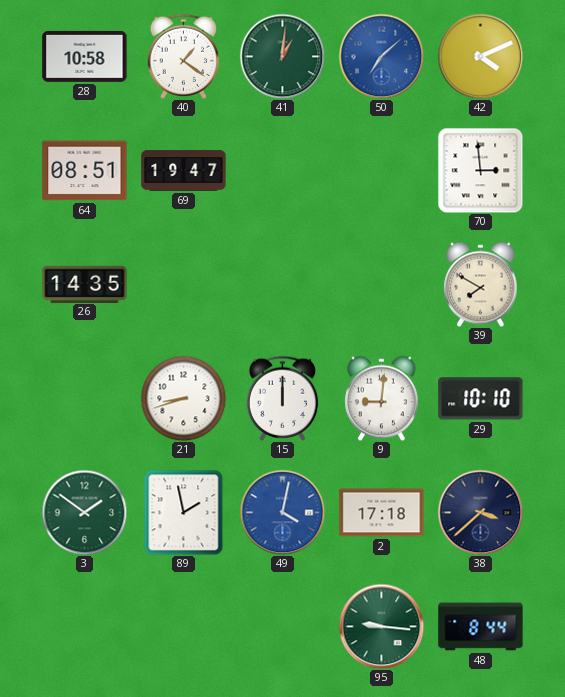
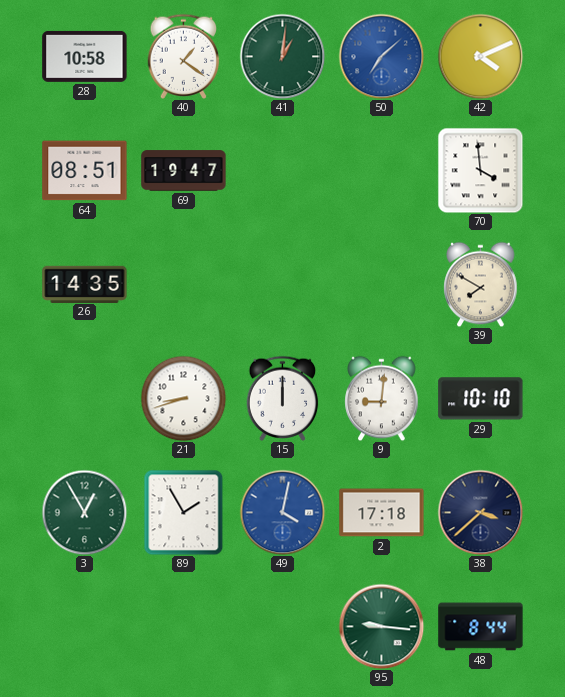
70: 2:59 -> 3:59
3: 1:51 -> 12:55
89: 1:58 -> 1:55
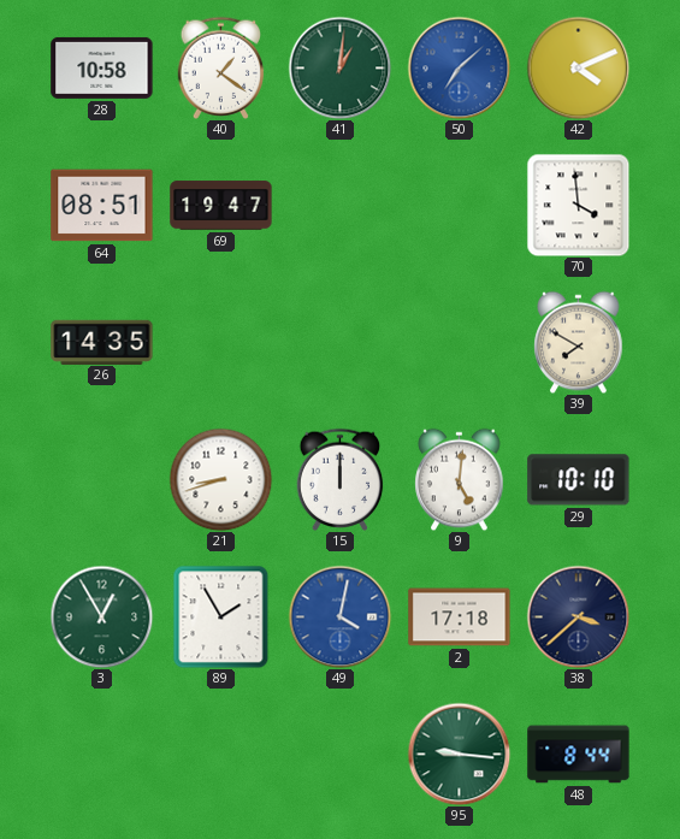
9: 9:01 -> 5:01
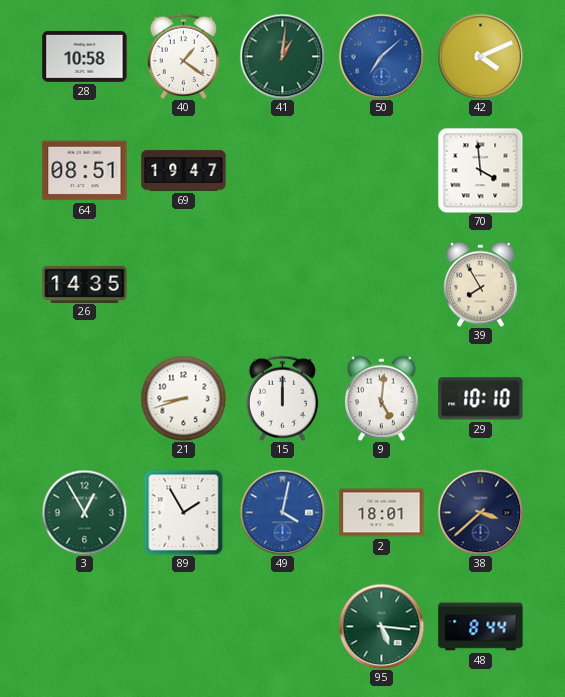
39: 7:50 -> 7:55
2: 17:18 -> 18:01
95: 9:16 -> 5:16
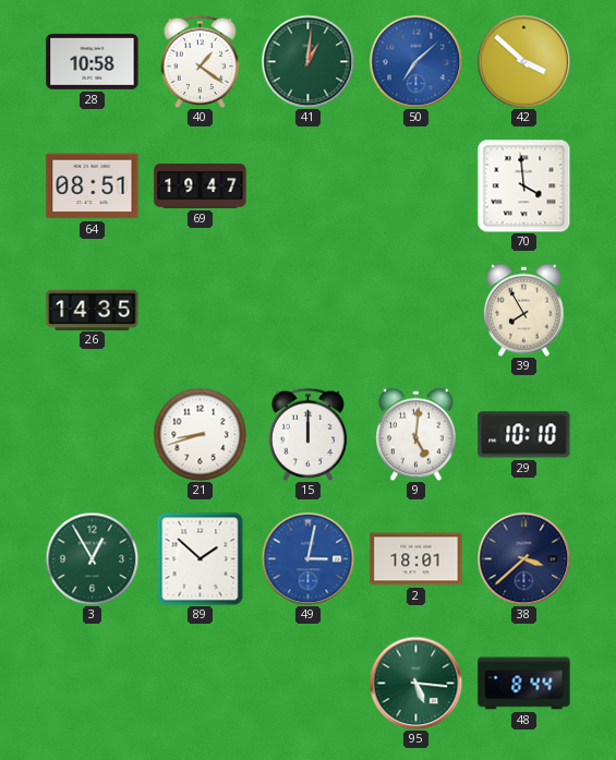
42: 4:11 -> 3:52
89: 1:55 -> 1:52
49: 4:02 -> 3:02
